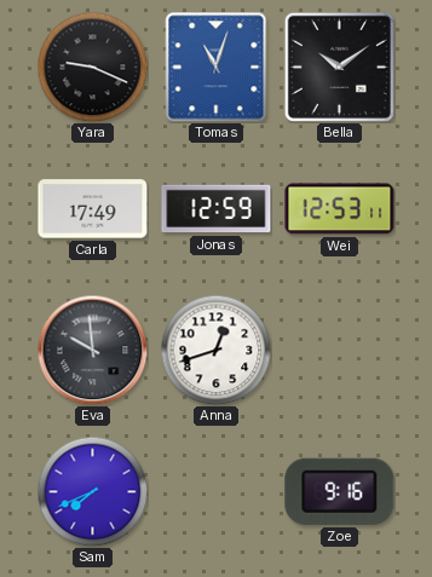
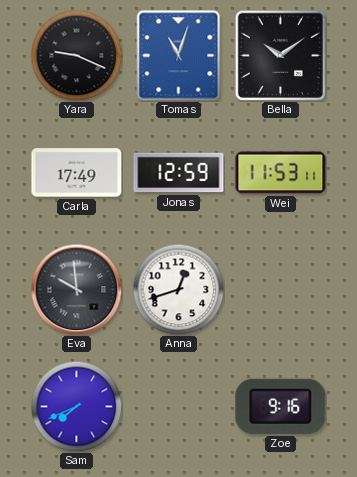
Wei: 12:53 -> 11:53
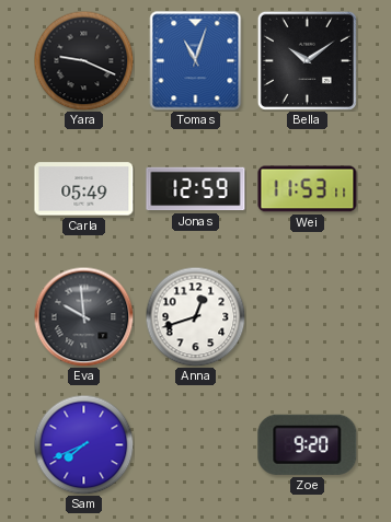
Carla: 17:49 -> 05:49
Zoe: 9:16 -> 9:20
